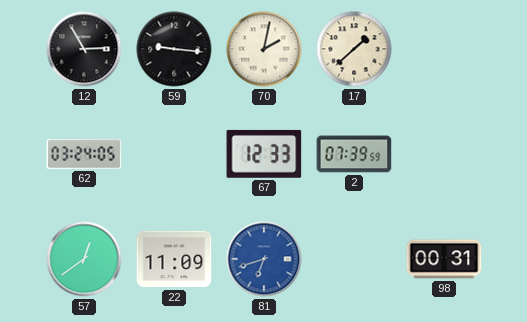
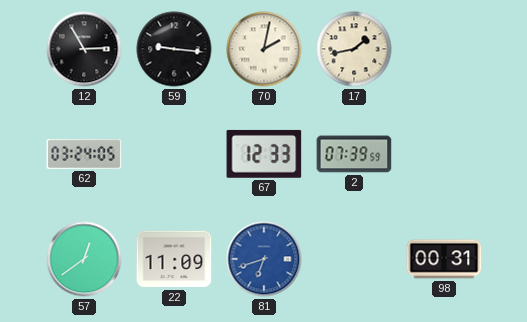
17: 1:38 -> 1:43
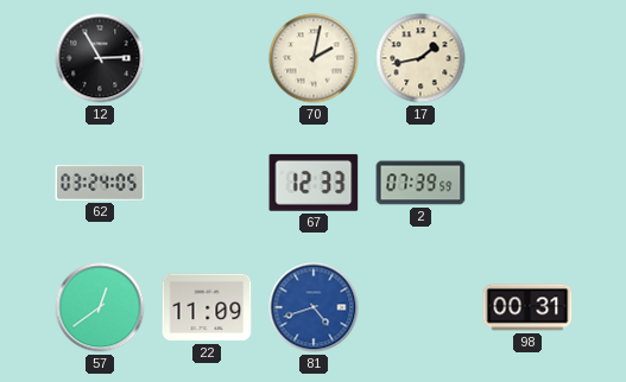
59: 9:16 -> none
81: 6:42 -> 4:42
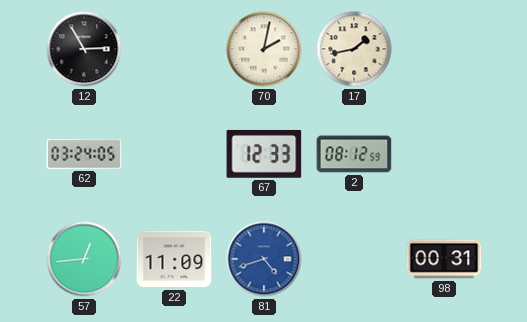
2: 07:39 -> 08:12
57: 12:39 -> 12:44
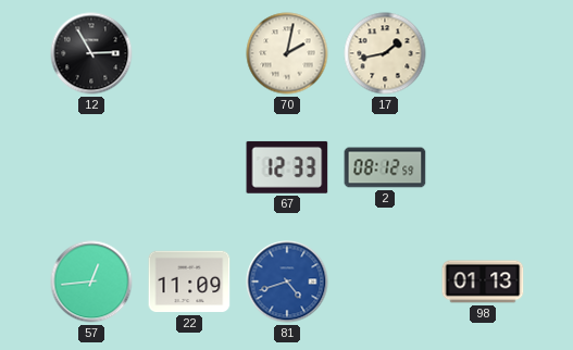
62: 03:24 -> none
98: 00:31 -> 01:13
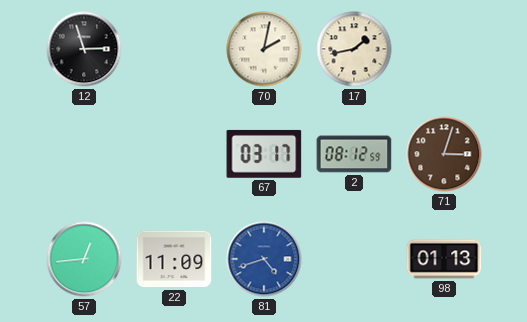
12: 2:55 -> 2:57
67: 12:33 -> 03:17
71: none -> 3:03
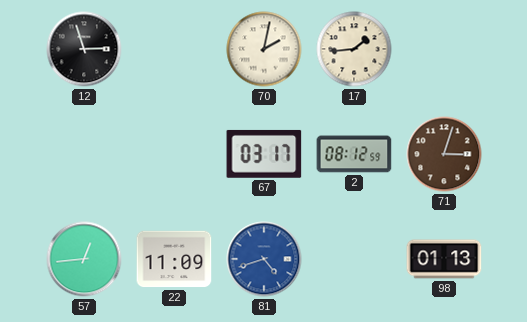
17: 1:43 -> 1:44
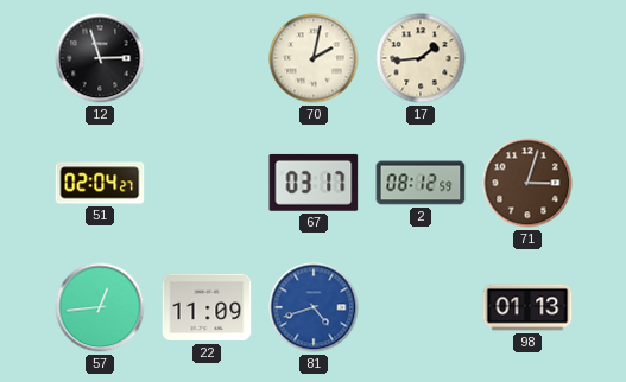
51: none -> 02:04
